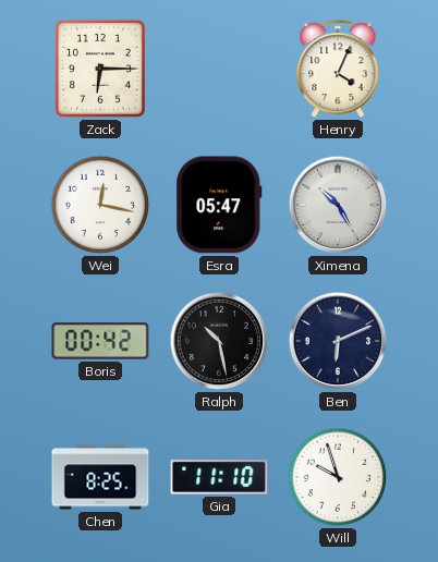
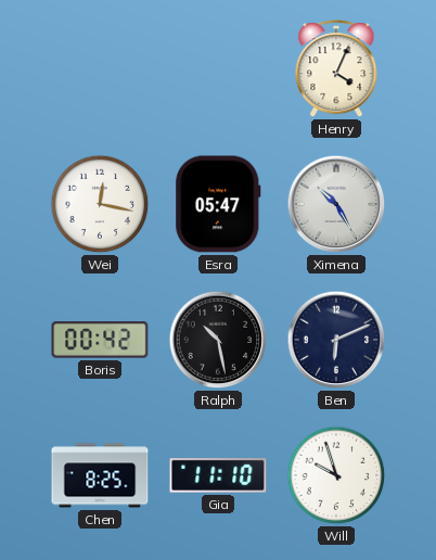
Zack: 6:15 -> none
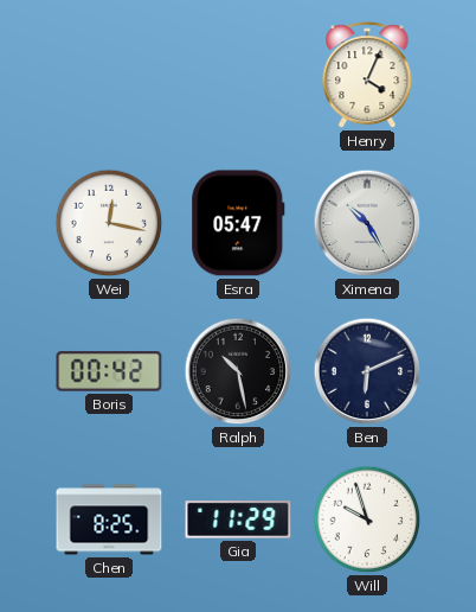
Gia: 11:10 -> 11:29
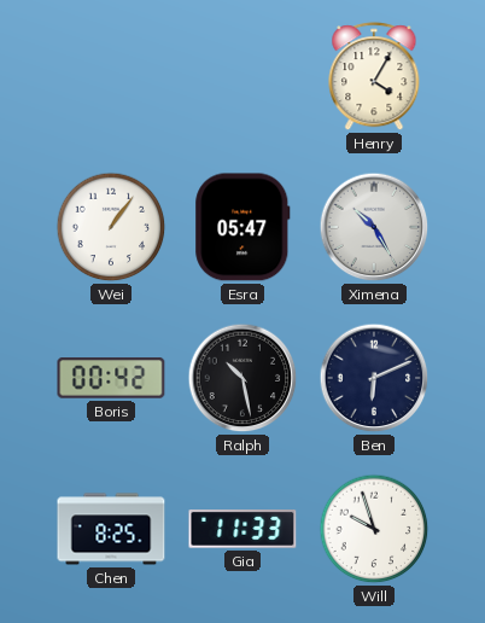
Henry: 4:04 -> 4:05
Wei: 12:17 -> 1:06
Gia: 11:29 -> 11:33
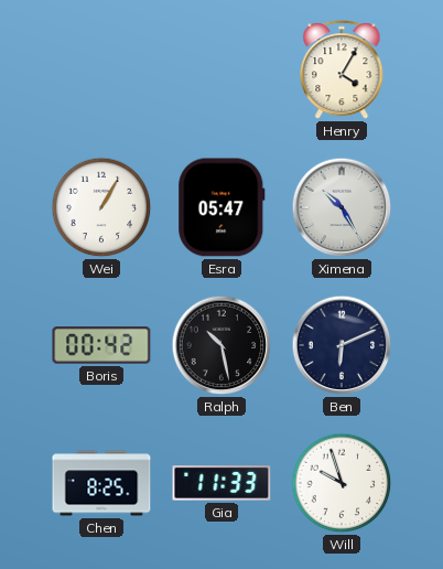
Wei: 1:06 -> 1:05
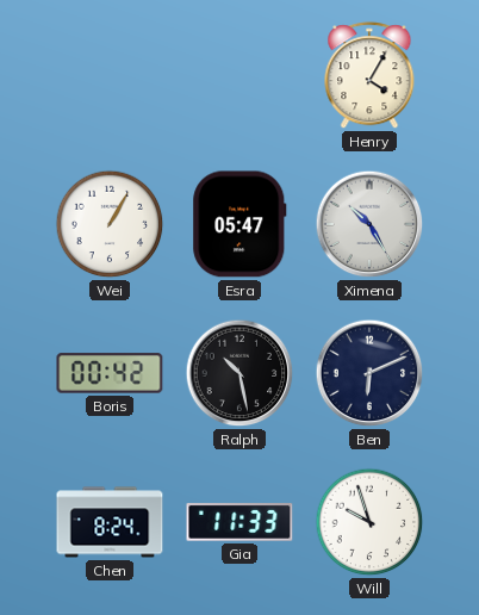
Chen: 8:25 -> 8:24
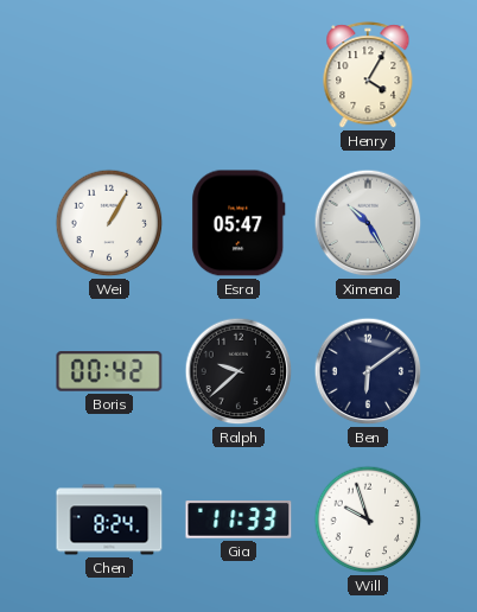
Ralph: 10:28 -> 9:38
Ben: 6:11 -> 6:09
